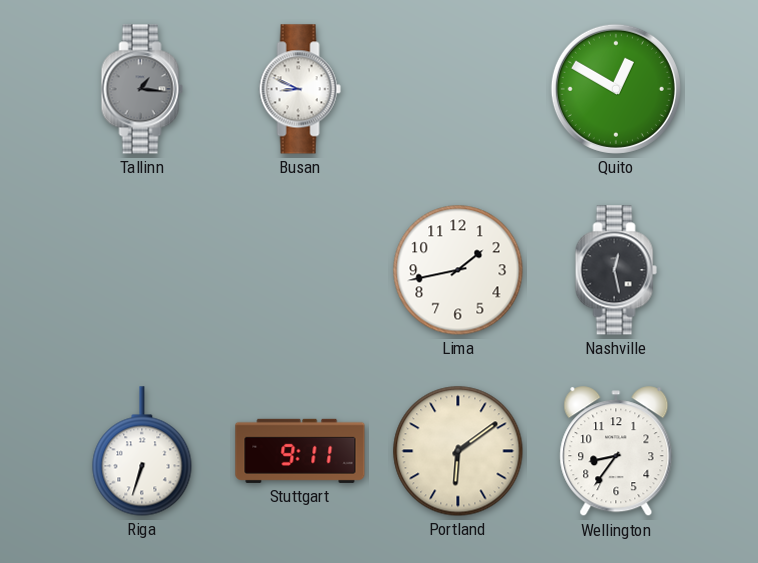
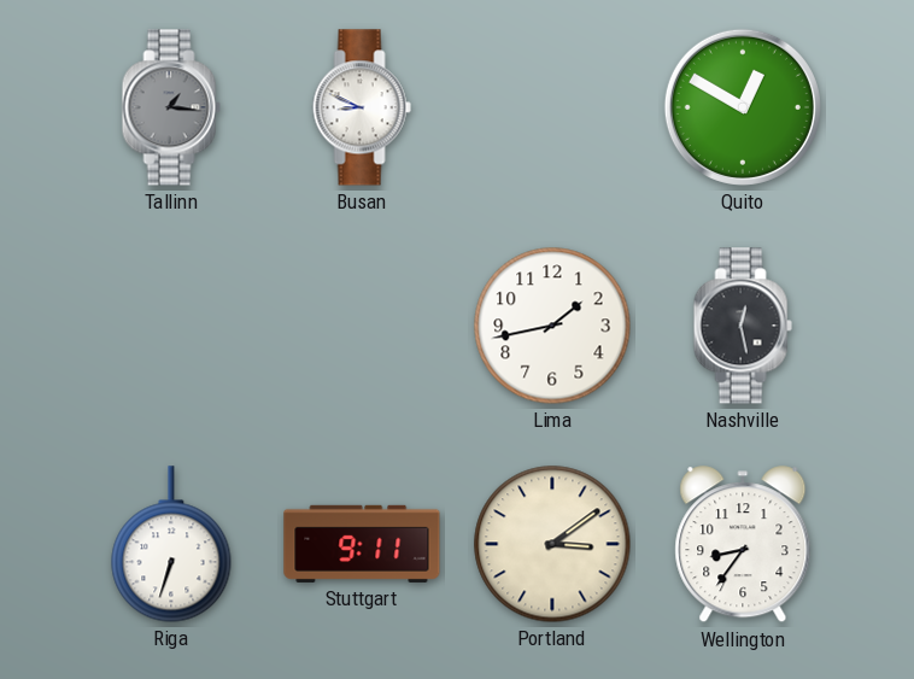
Portland: 6:09 -> 3:09
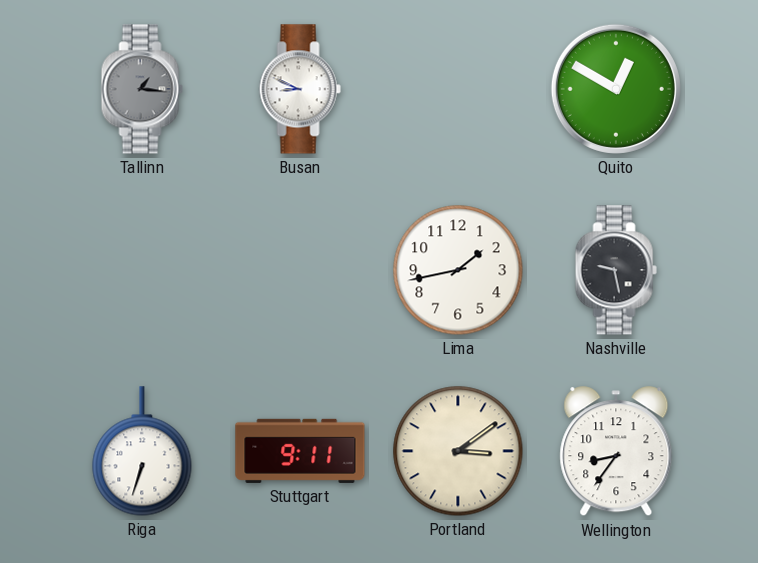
Nashville: 12:28 -> 9:28
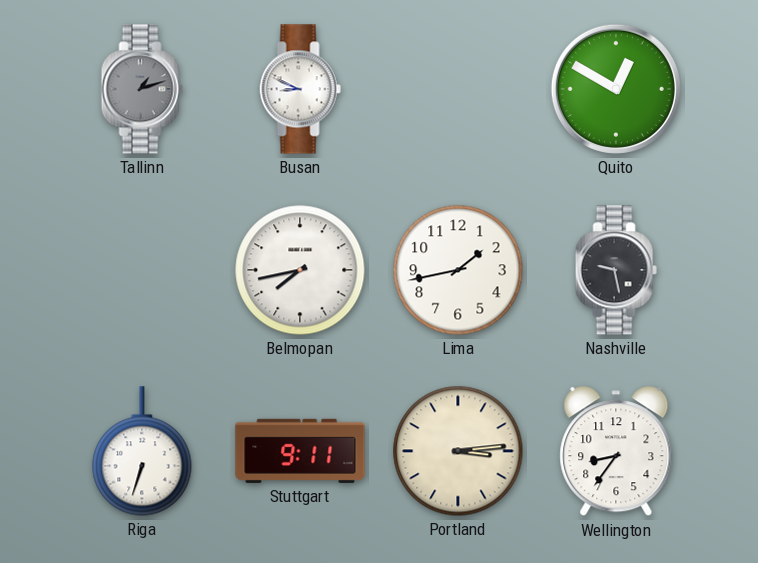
Tallinn: 1:16 -> 1:12
Belmopan: none -> 7:43
Portland: 3:09 -> 3:14
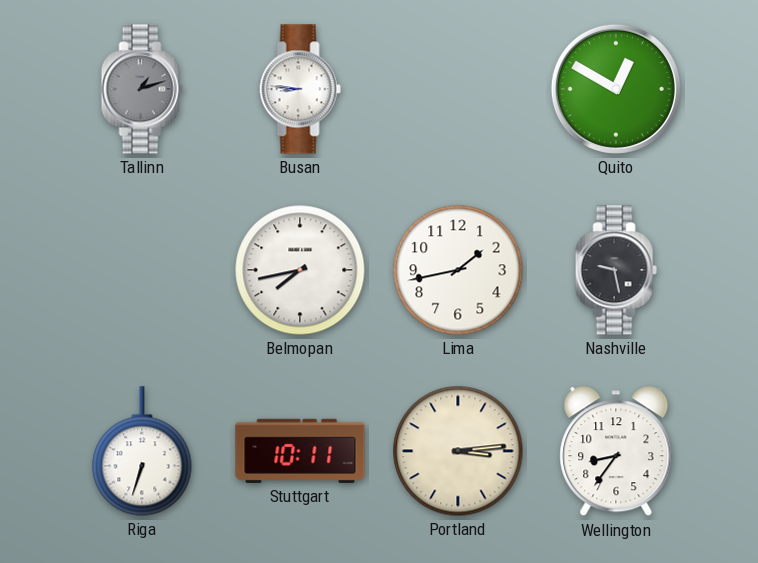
Busan: 8:49 -> 8:46
Stuttgart: 9:11 -> 10:11
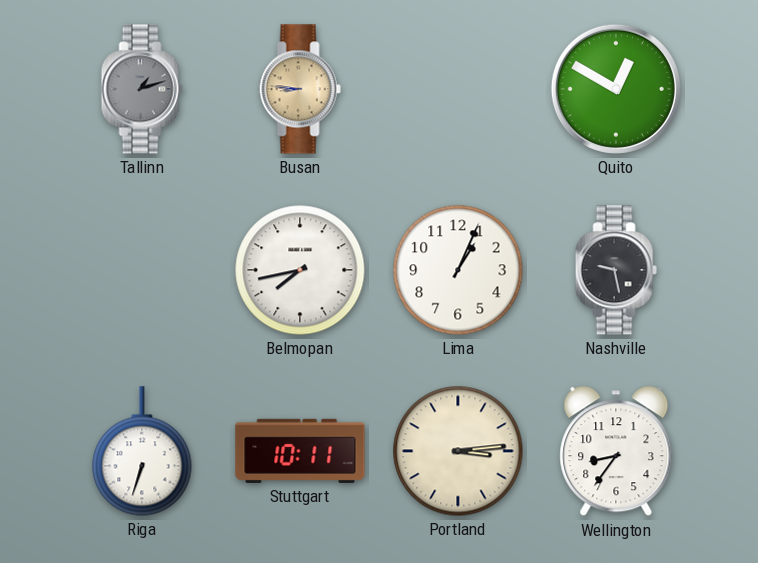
Busan dial: white -> champagne
Lima: 1:43 -> 1:04
